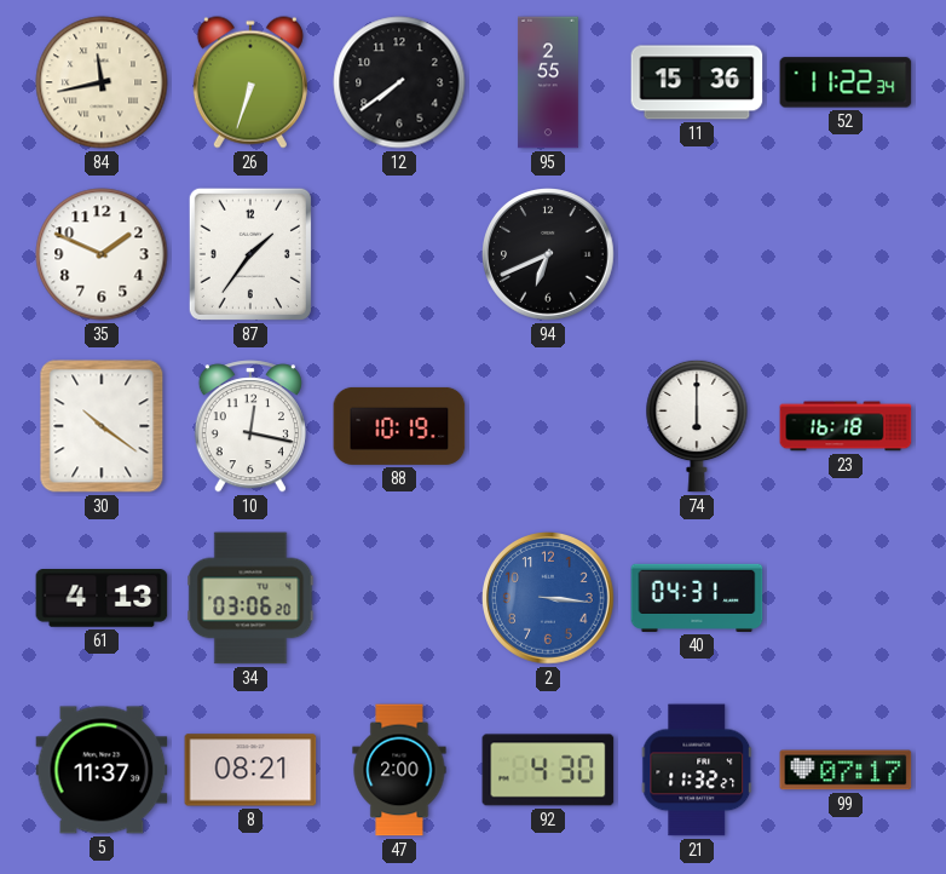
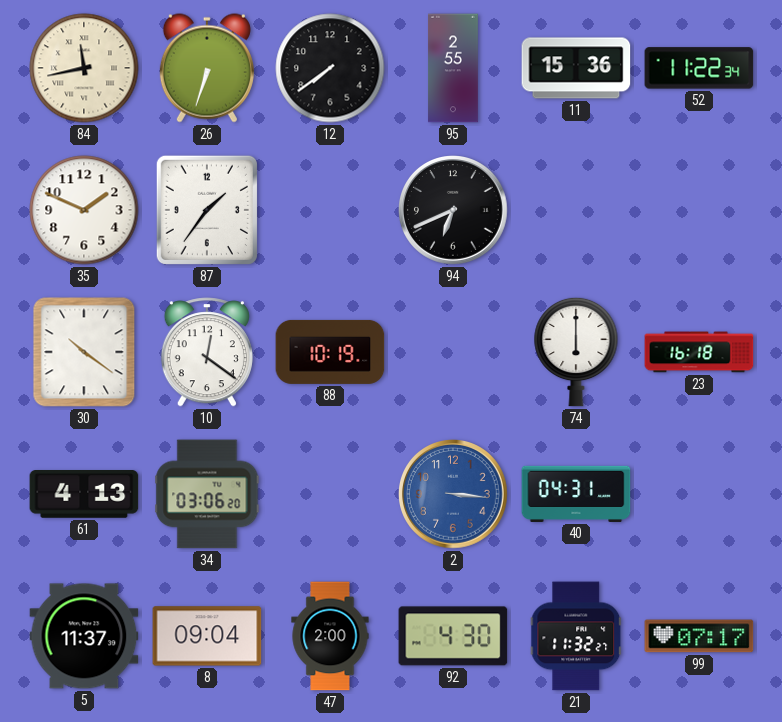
10: 12:17 -> 12:21
8: 08:21 -> 09:04
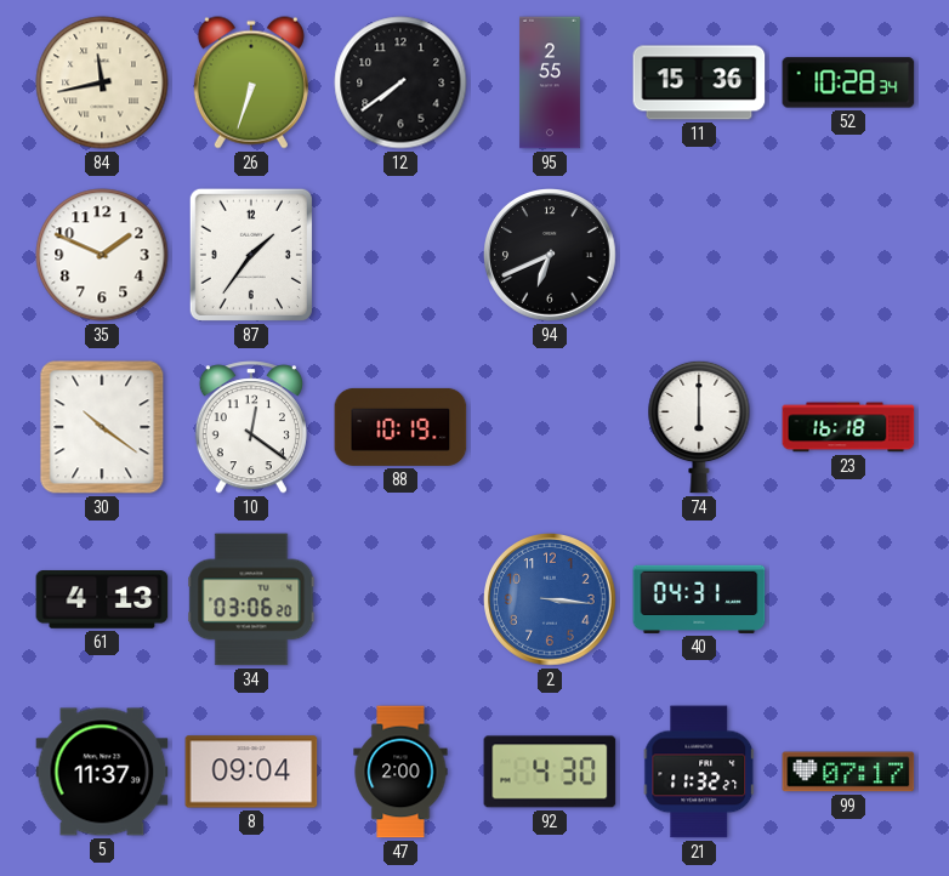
52: 11:22 -> 10:28
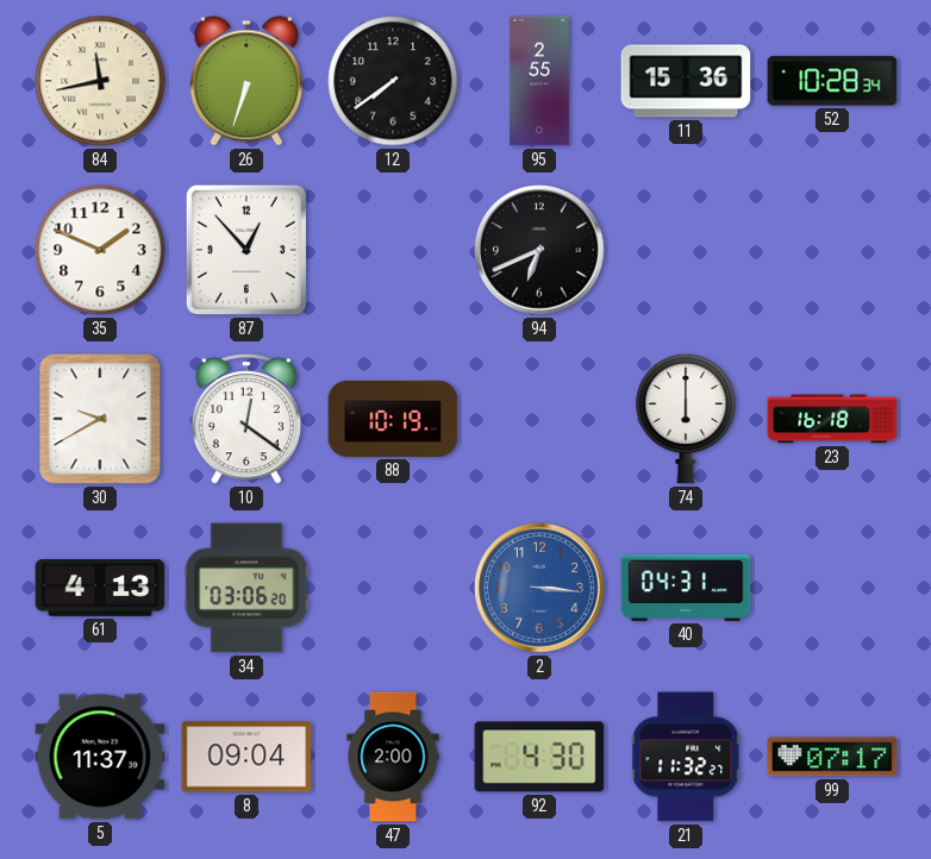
87: 1:36 -> 12:53
30: 10:21 -> 9:40
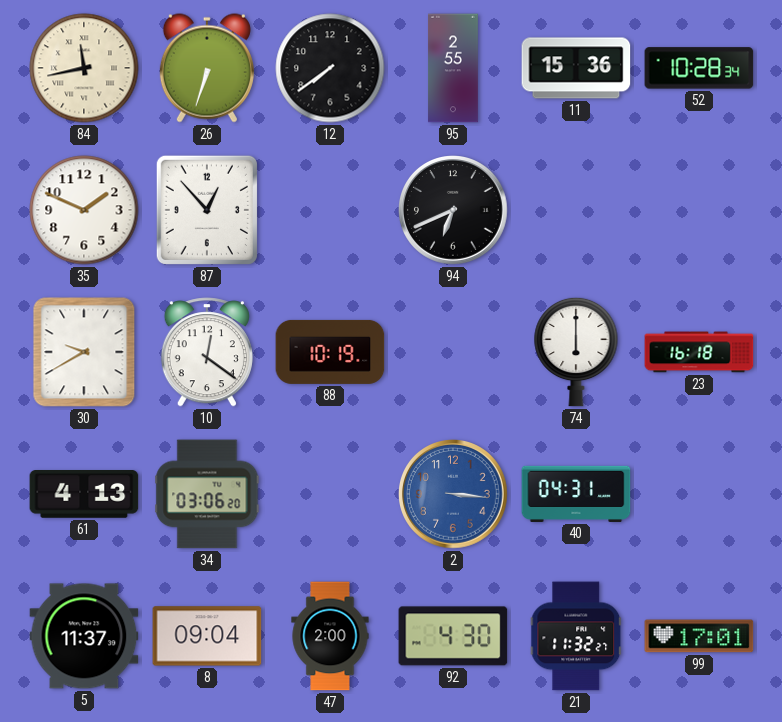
99: 07:17 -> 17:01
